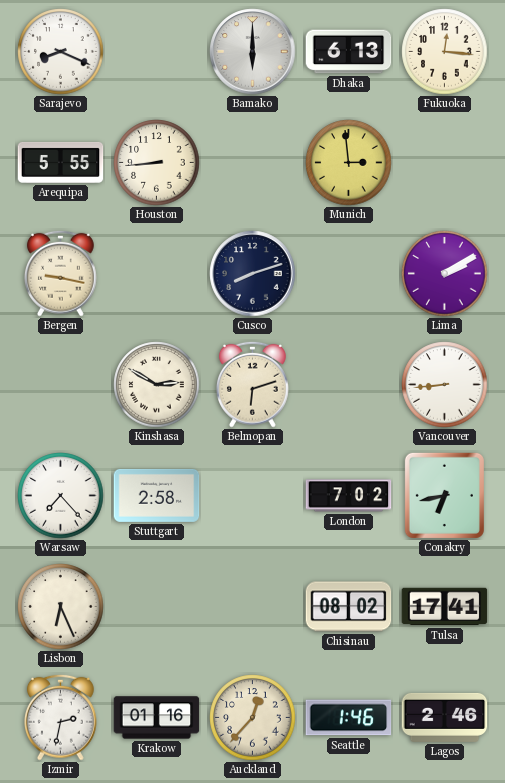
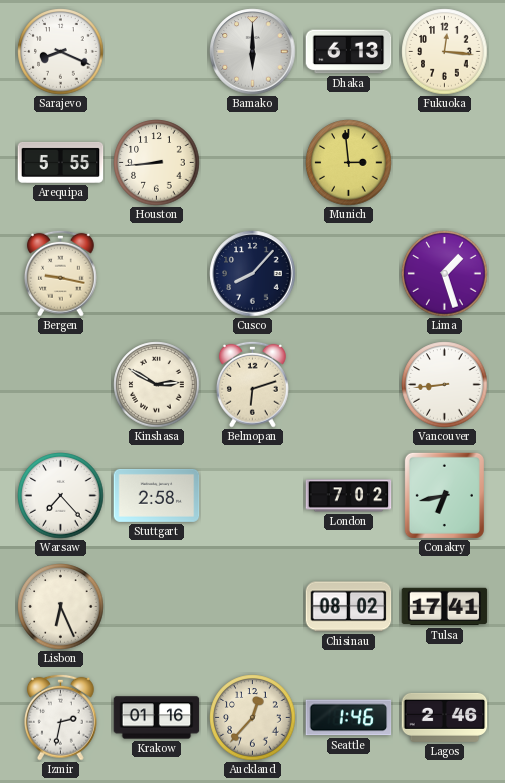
Cusco: 8:12 -> 8:07
Lima: 2:10 -> 1:27
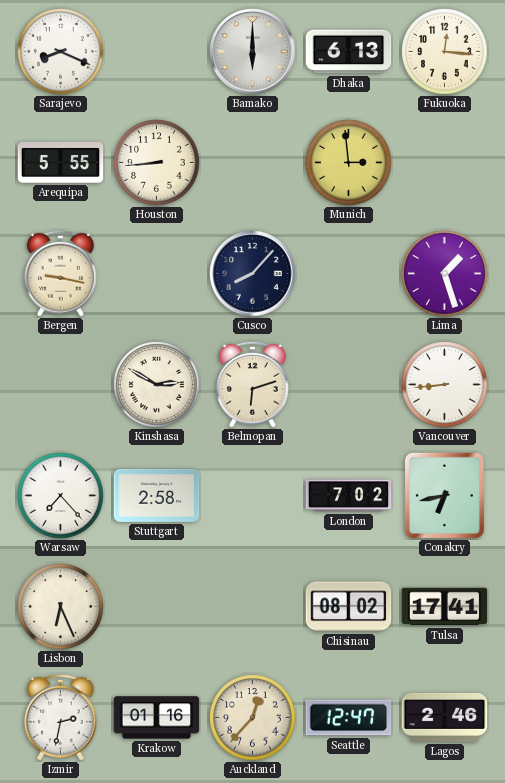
Seattle: 1:46 -> 12:47
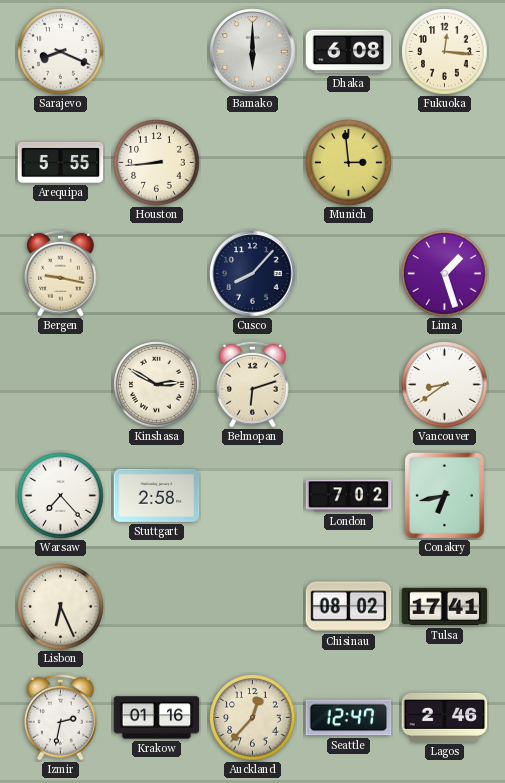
Dhaka: 6:13 -> 6:08
Vancouver: 8:44 -> 8:39
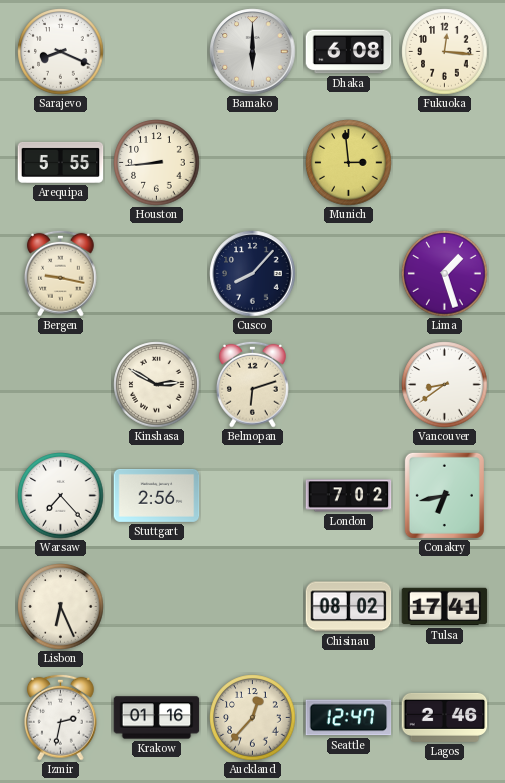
Stuttgart: 2:58 -> 2:56
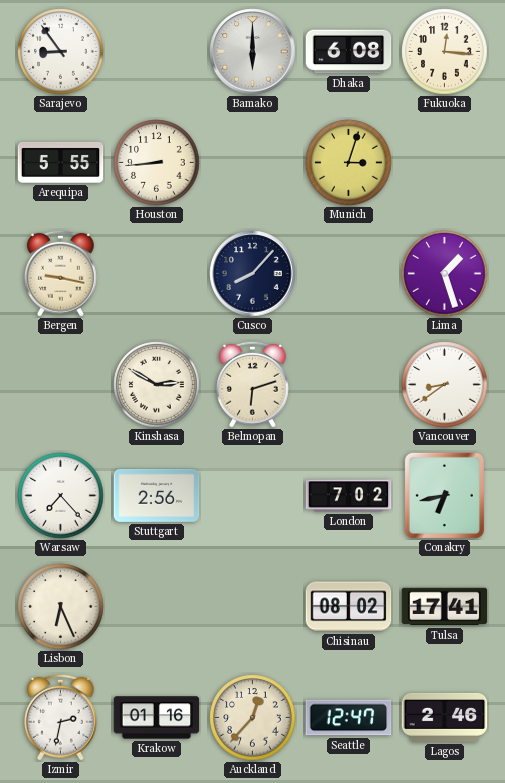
Sarajevo: 8:19 -> 8:54
Munich: 2:59 -> 3:03
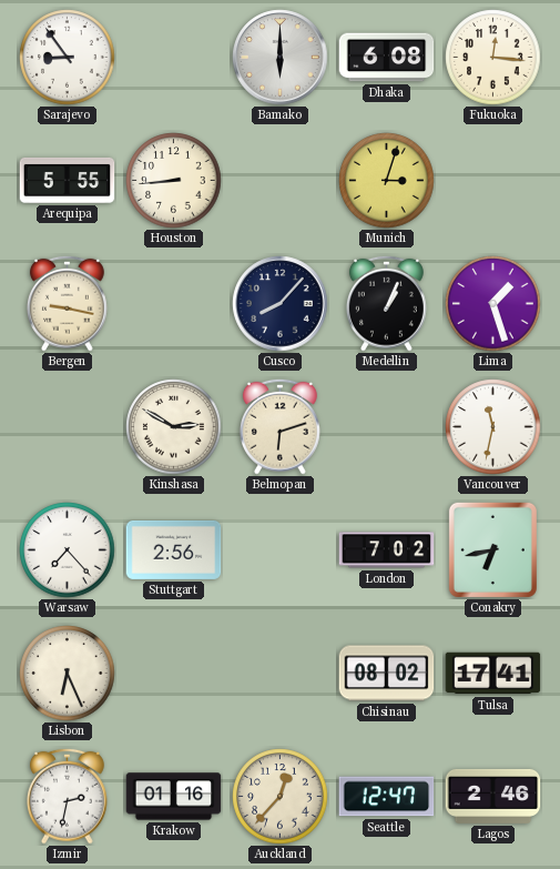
Medellin: none -> 1:04
Vancouver: 8:39 -> 11:32
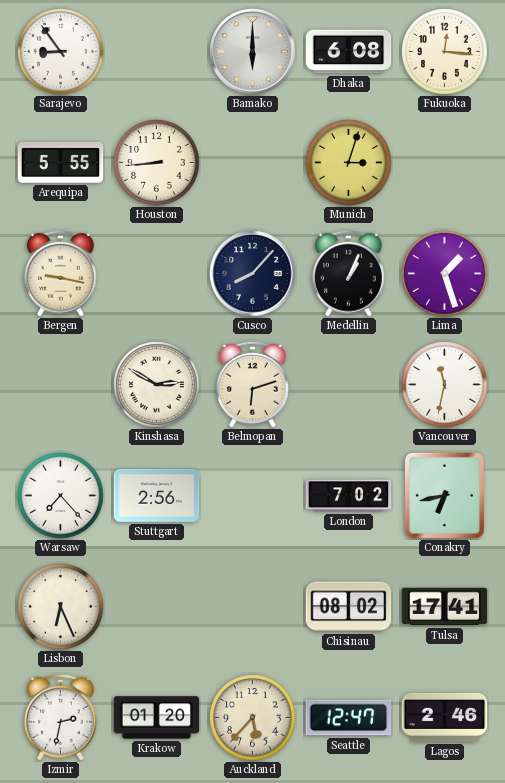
Krakow: 01:16 -> 01:20
Auckland: 12:37 -> 5:37
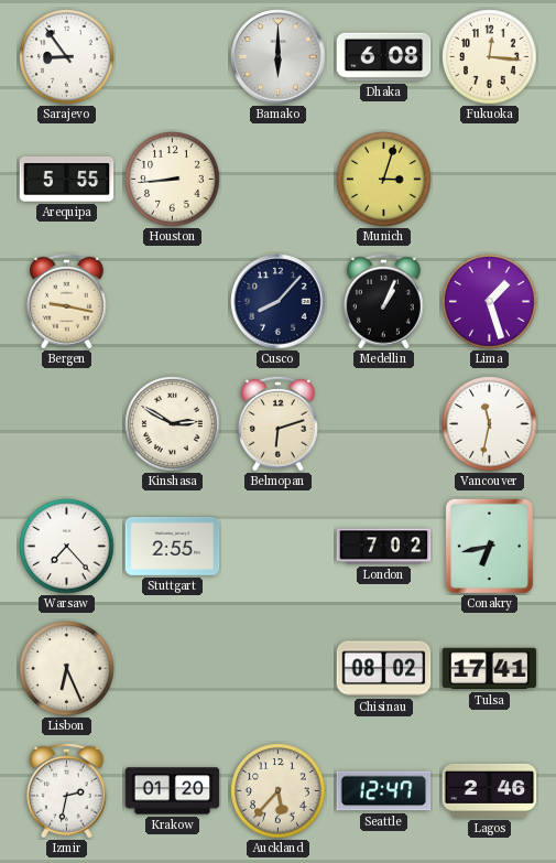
Stuttgart: 2:56 -> 2:55
